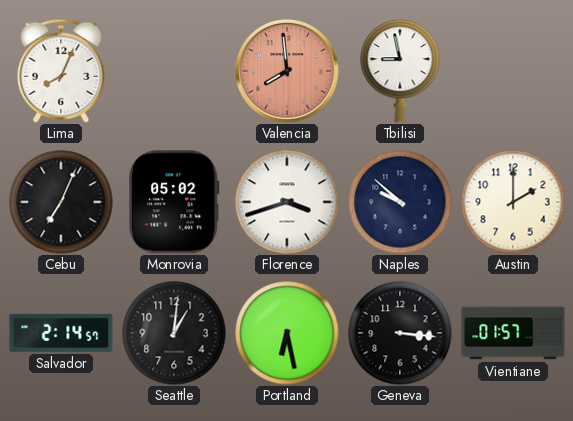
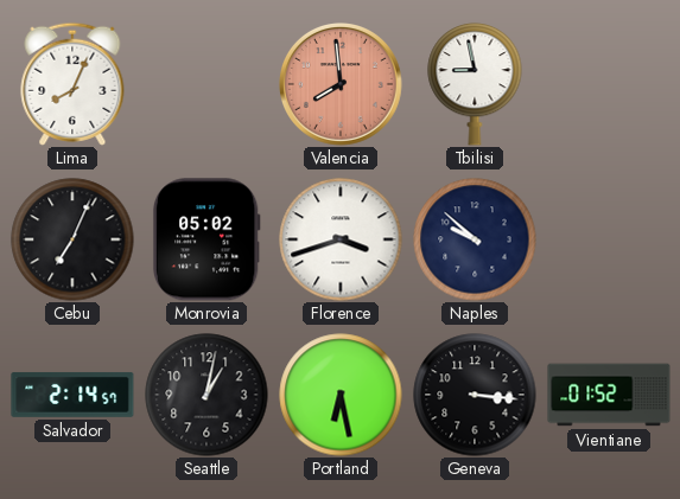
Austin: 2:00 -> none
Seattle: 1:01 -> 1:02
Vientiane: 01:57 -> 01:52
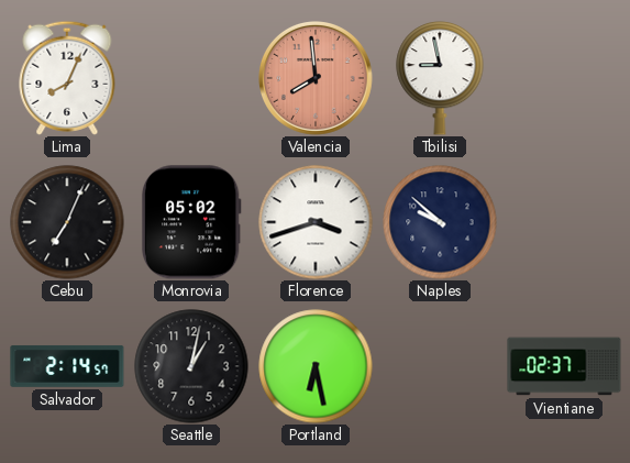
Geneva: 3:16 -> none
Vientiane: 01:52 -> 02:37
